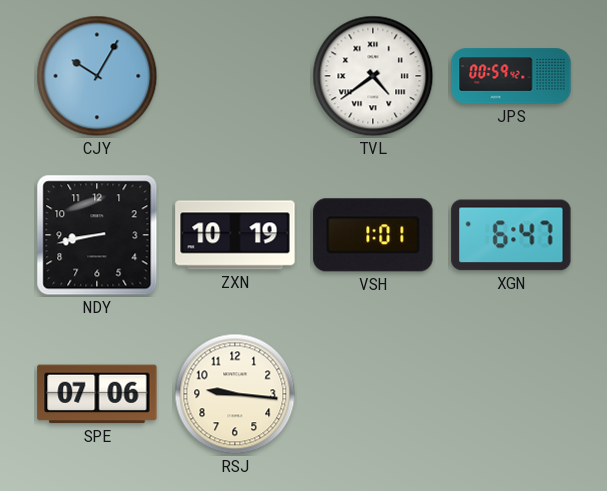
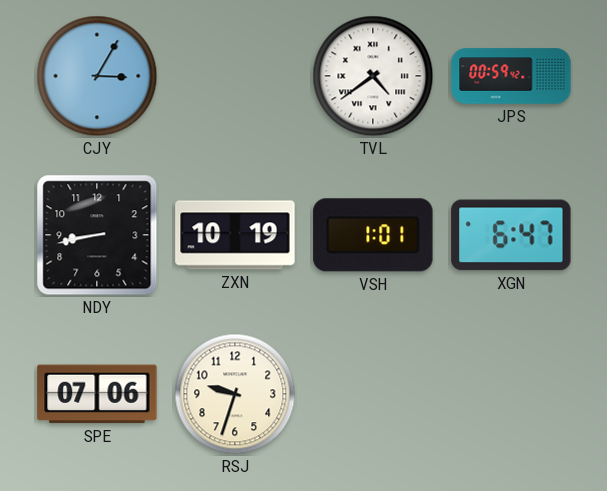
CJY: 10:05 -> 3:05
RSJ: 9:16 -> 9:33
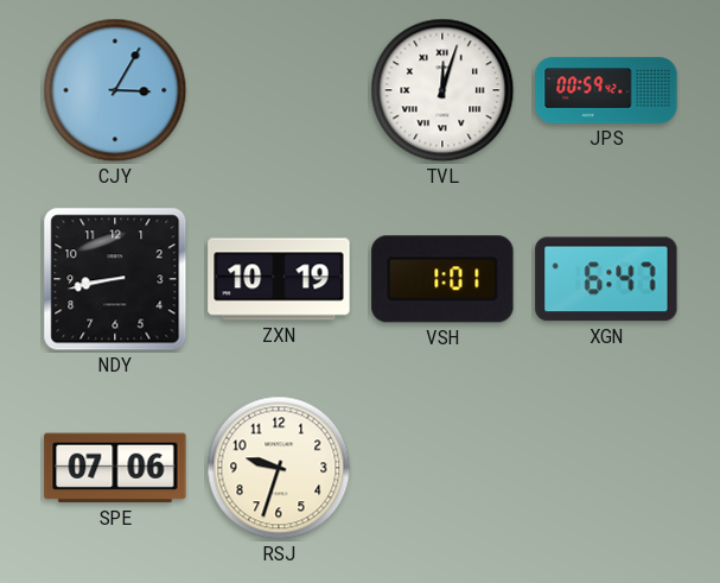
TVL: 4:39 -> 12:03
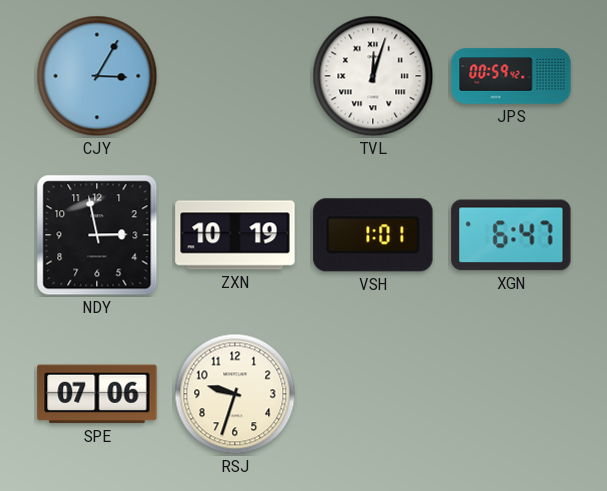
NDY: 8:43 -> 2:58
